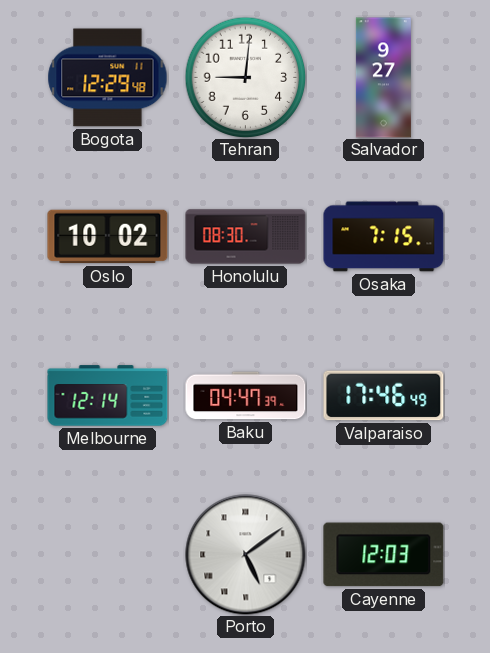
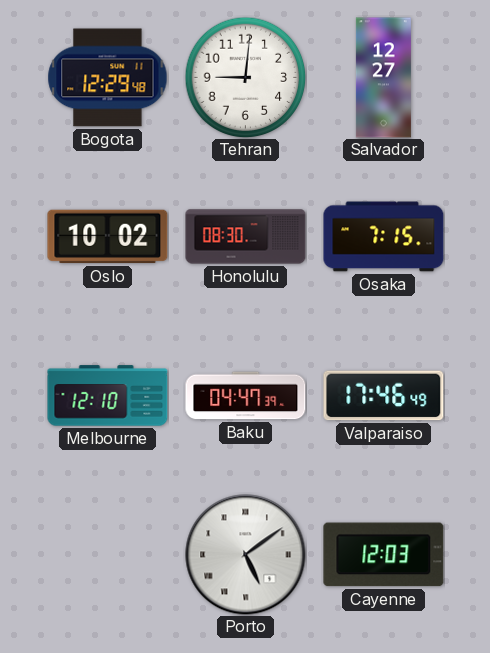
Salvador: 9:27 -> 12:27
Melbourne: 12:14 -> 12:10
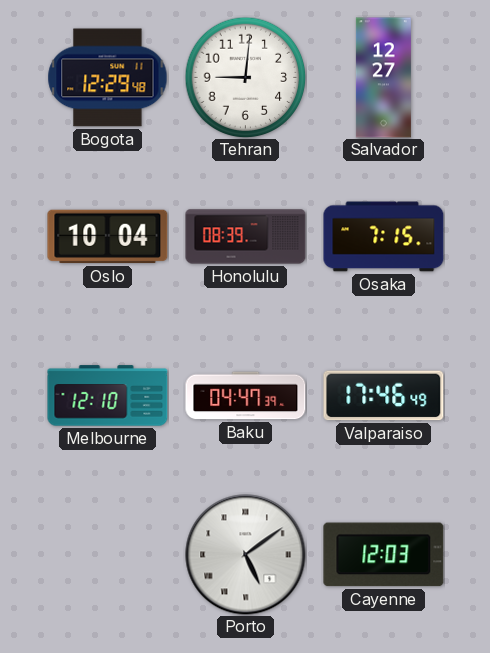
Oslo: 10:02 -> 10:04
Honolulu: 08:30 -> 08:39
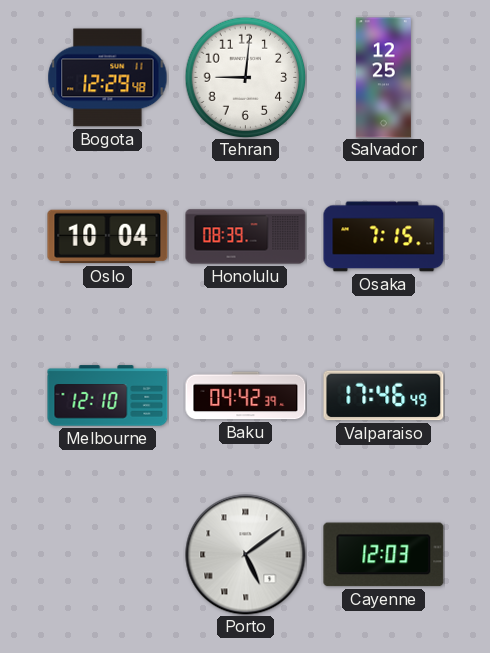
Salvador: 12:27 -> 12:25
Baku: 04:47 -> 04:42
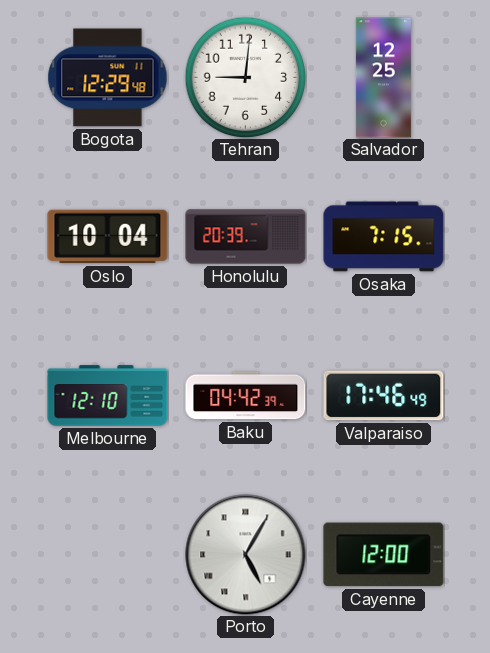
Honolulu: 08:39 -> 20:39
Porto: 5:09 -> 5:05
Cayenne: 12:03 -> 12:00
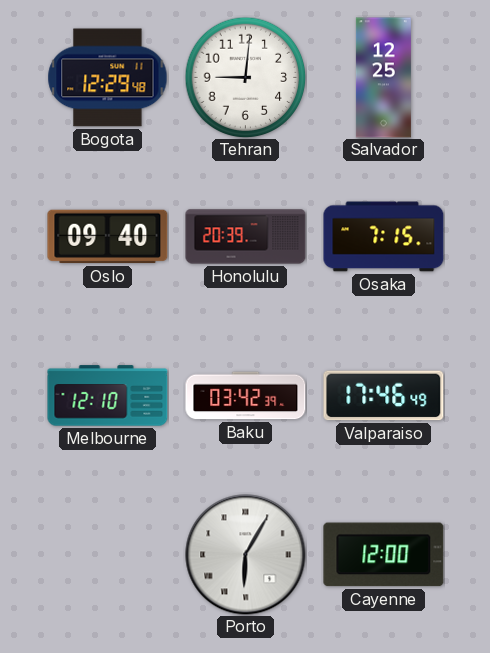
Oslo: 10:04 -> 09:40
Baku: 04:42 -> 03:42
Porto: 5:05 -> 6:05
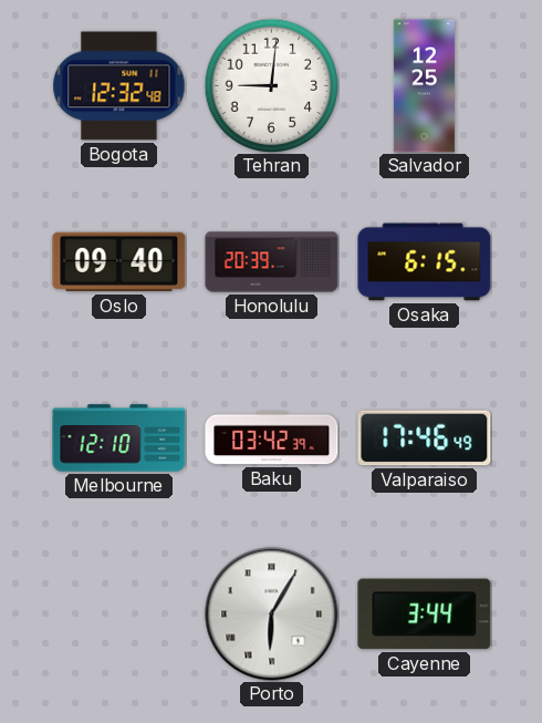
Bogota: 12:29 -> 12:32
Osaka: 7:15 -> 6:15
Cayenne: 12:00 -> 3:44
